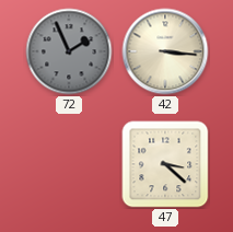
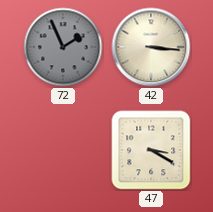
47: 3:22 -> 3:20
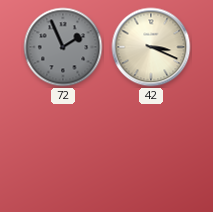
42: 3:16 -> 3:19
47: 3:20 -> none
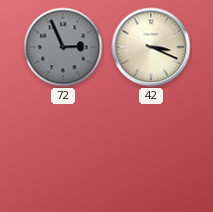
72: 1:56 -> 2:56
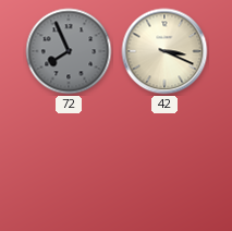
72: 2:56 -> 7:56
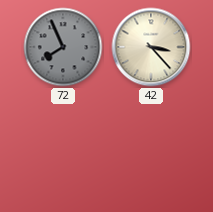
42: 3:19 -> 3:23
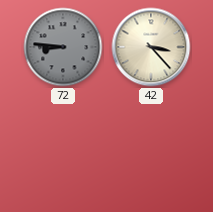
72: 7:56 -> 8:46
